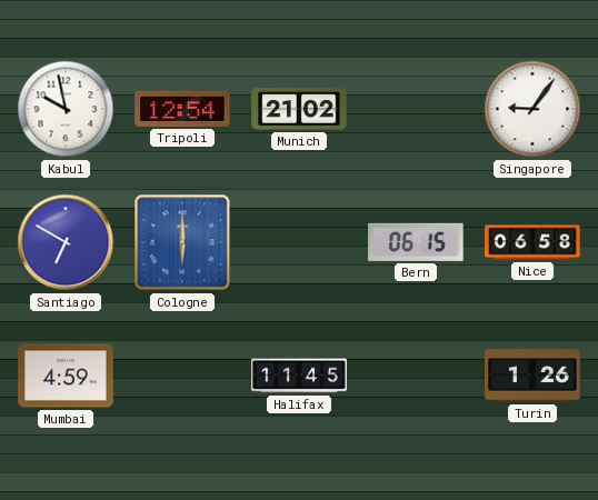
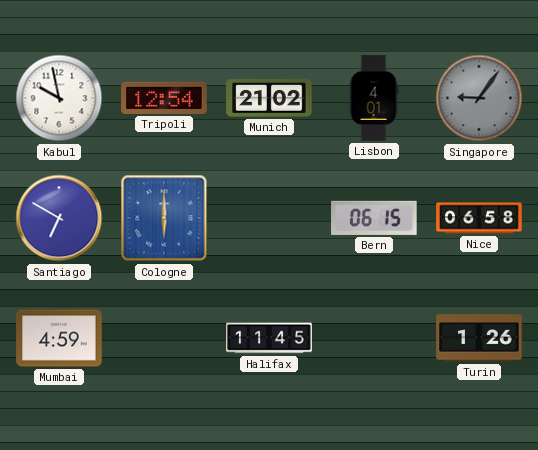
Lisbon: none -> 4:01
Singapore dial: white -> grey
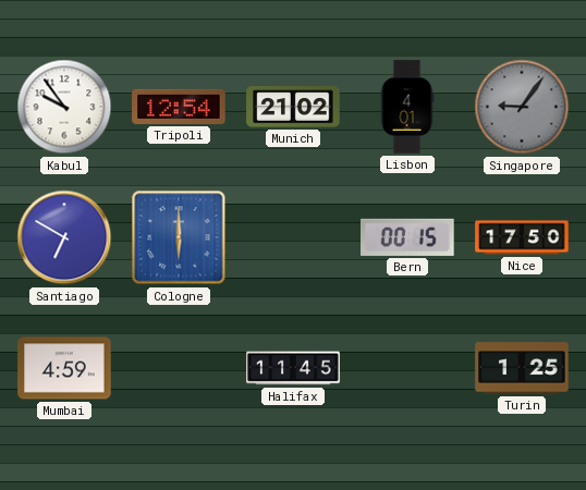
Kabul: 9:58 -> 9:54
Bern: 06:15 -> 00:15
Nice: 06:58 -> 17:50
Turin: 1:26 -> 1:25
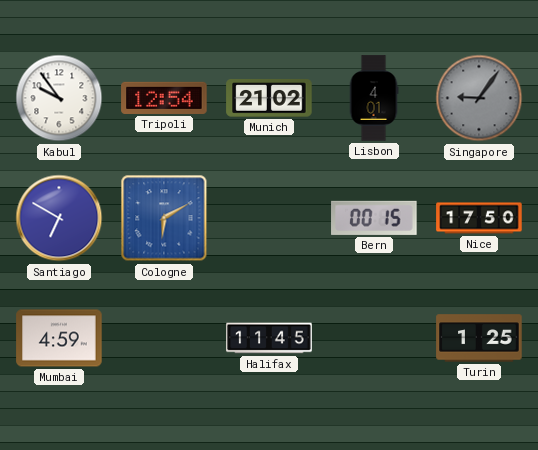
Cologne: 6:00 -> 6:10
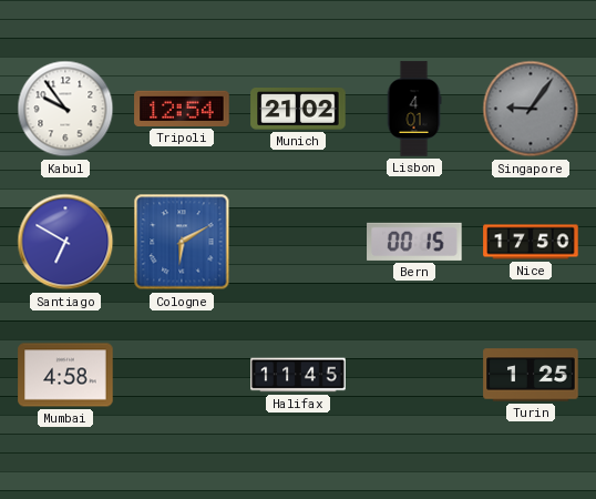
Mumbai: 4:59 -> 4:58
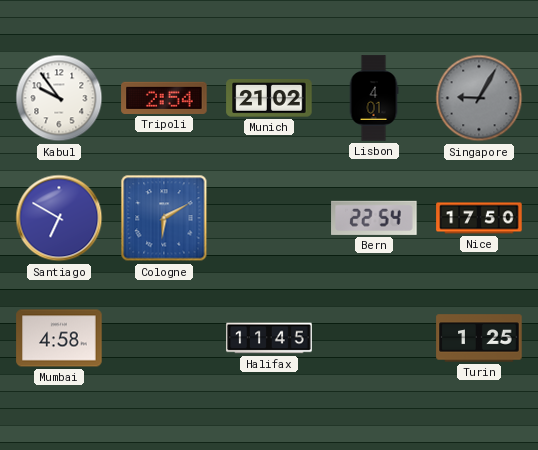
Tripoli: 12:54 -> 2:54
Singapore: 9:06 -> 9:05
Bern: 00:15 -> 22:54
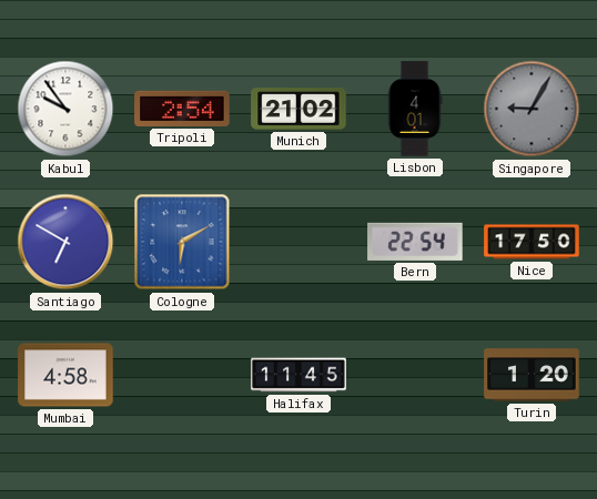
Turin: 1:25 -> 1:20
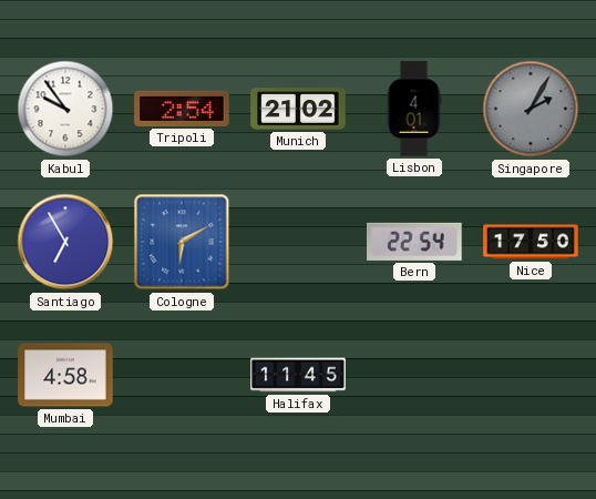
Singapore: 9:05 -> 2:05
Santiago: 6:50 -> 6:55
Turin: 1:20 -> none
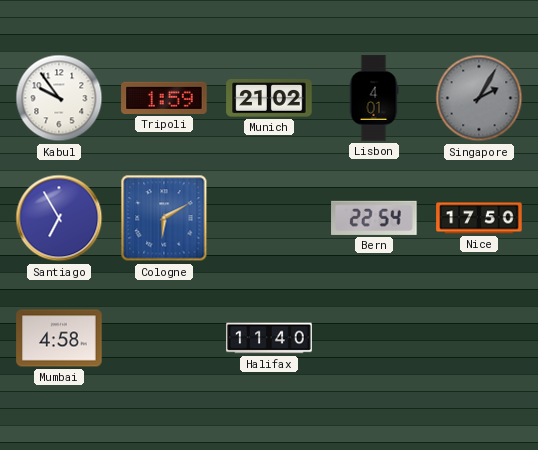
Tripoli: 2:54 -> 1:59
Halifax: 11:45 -> 11:40
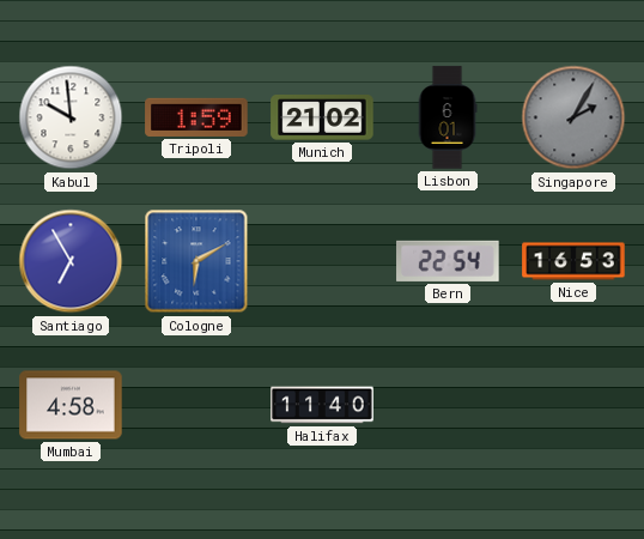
Kabul: 9:54 -> 9:59
Lisbon: 4:01 -> 6:01
Nice: 17:50 -> 16:53
